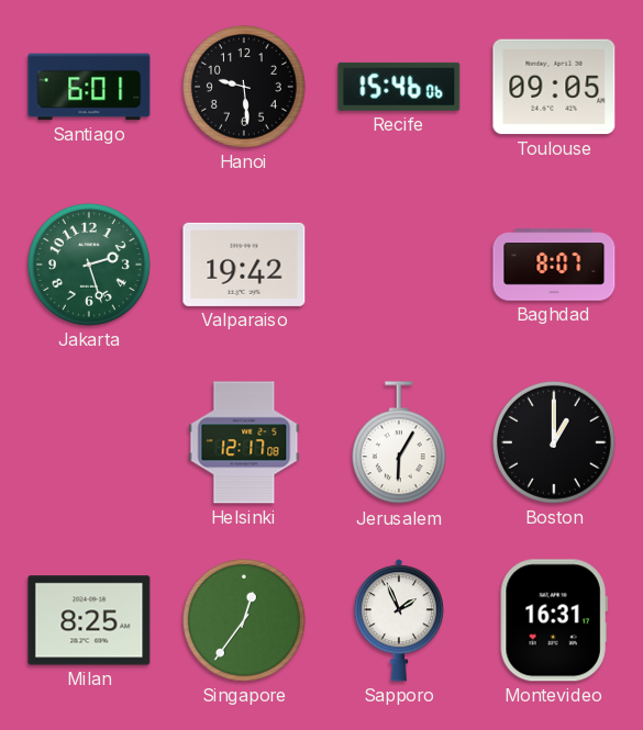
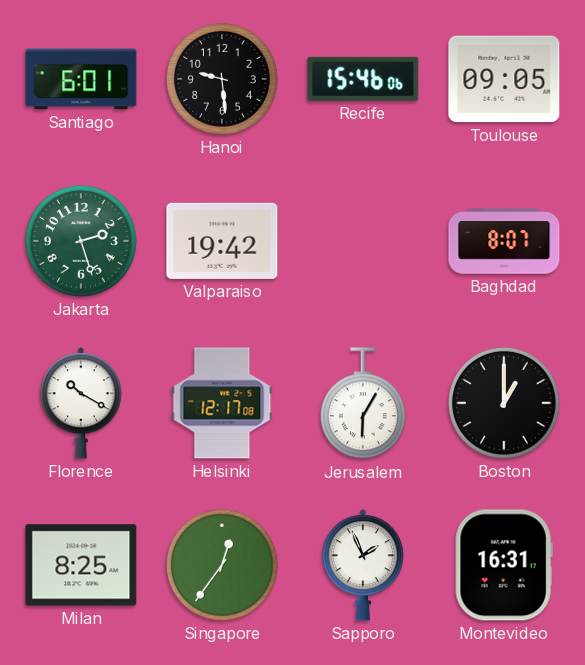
Florence: none -> 10:20
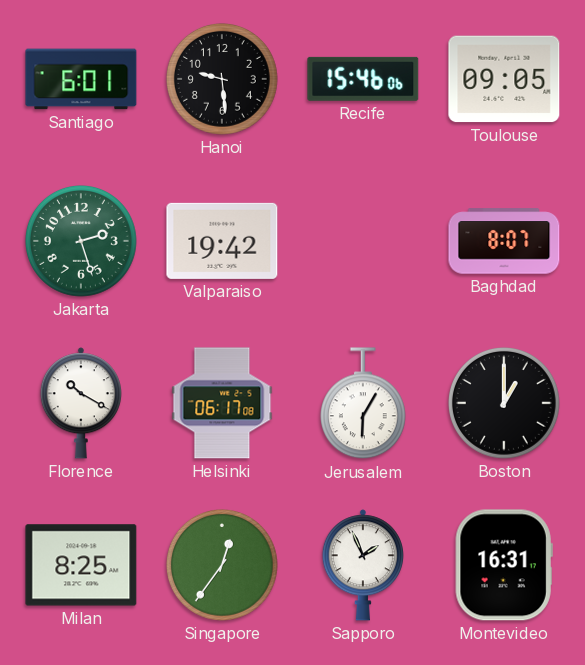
Helsinki: 12:17 -> 06:17
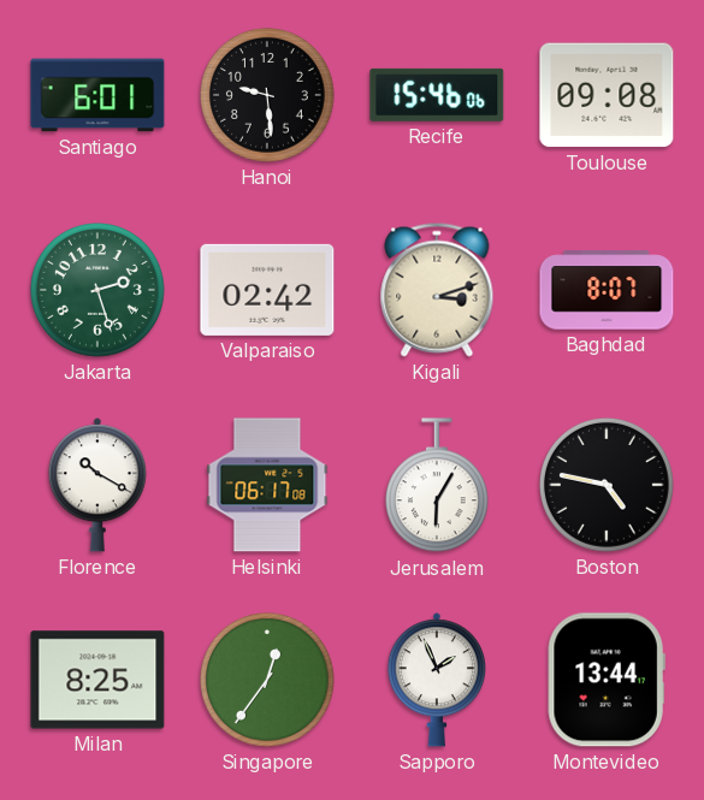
Toulouse: 09:05 -> 09:08
Valparaiso: 19:42 -> 02:42
Kigali: none -> 3:12
Boston: 1:00 -> 4:47
Montevideo: 16:31 -> 13:44
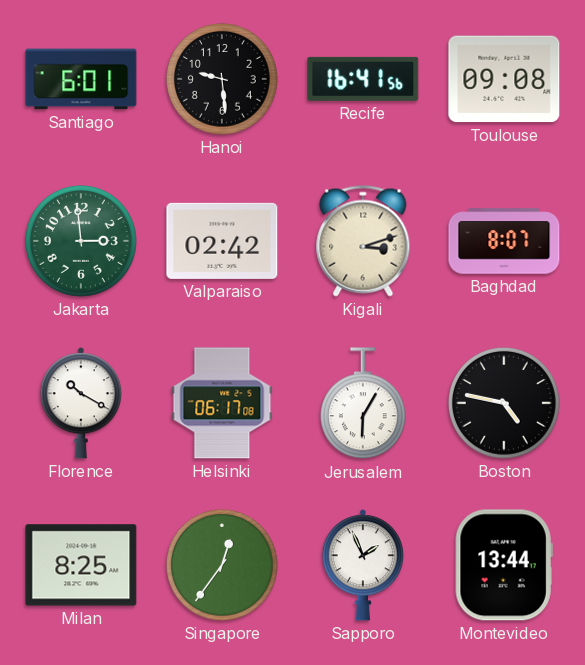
Recife: 15:46 -> 16:41
Jakarta: 2:27 -> 2:59
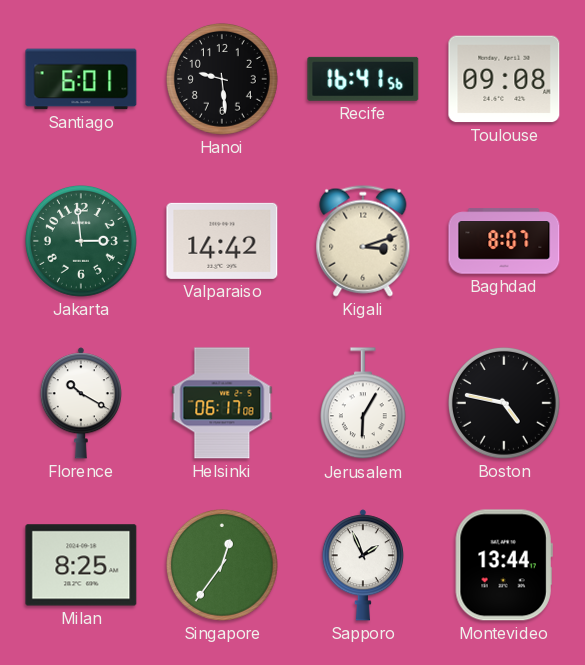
Valparaiso: 02:42 -> 14:42
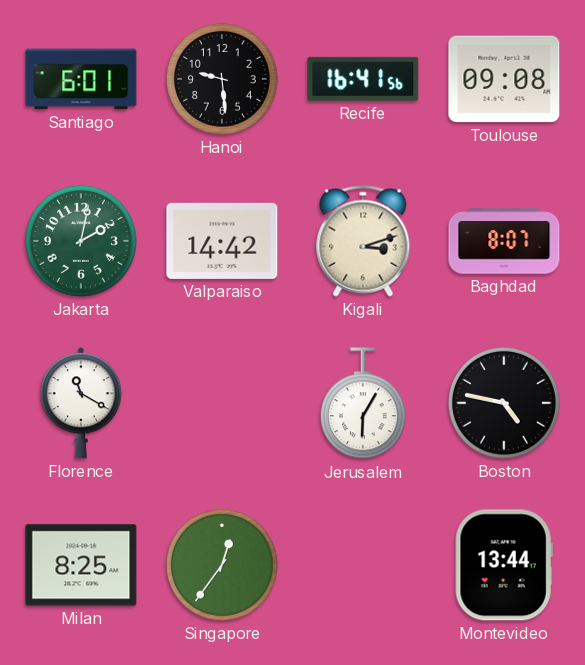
Jakarta: 2:59 -> 2:02
Florence: 10:20 -> 11:20
Helsinki: 06:17 -> none
Sapporo: 1:56 -> none
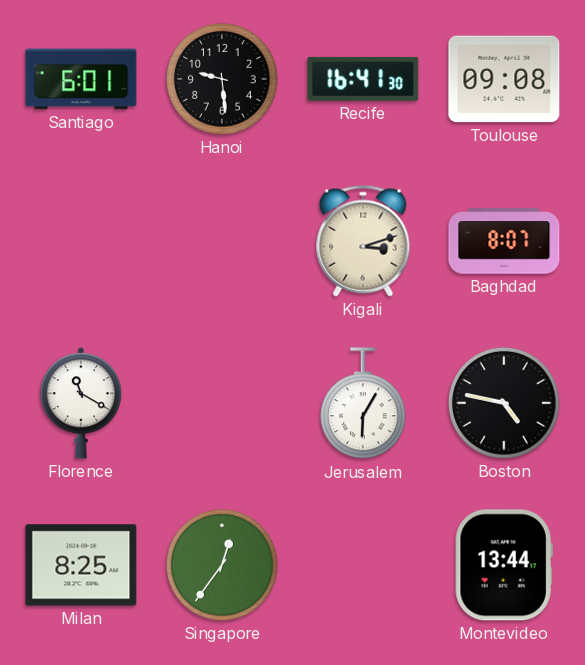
Recife: 16:41:56 -> 16:41:30
Jakarta: 2:02 -> none
Valparaiso: 14:42 -> none
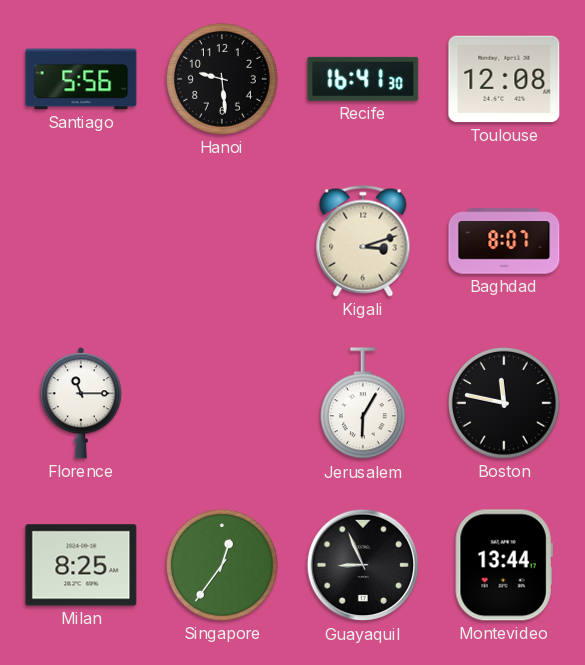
Santiago: 6:01 -> 5:56
Toulouse: 09:08 -> 12:08
Florence: 11:20 -> 11:15
Boston: 4:47 -> 11:47
Guayaquil: none -> 8:56
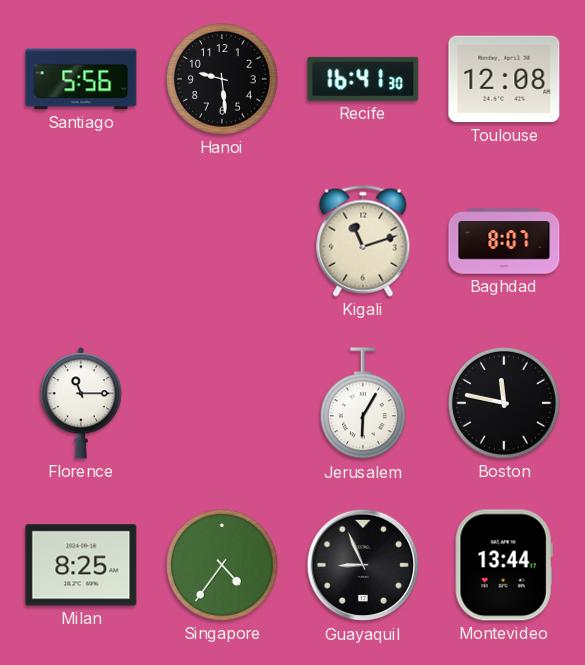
Kigali: 3:12 -> 11:12
Singapore: 12:36 -> 4:36
